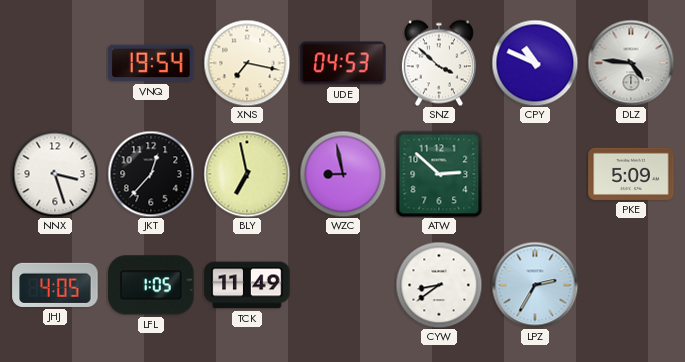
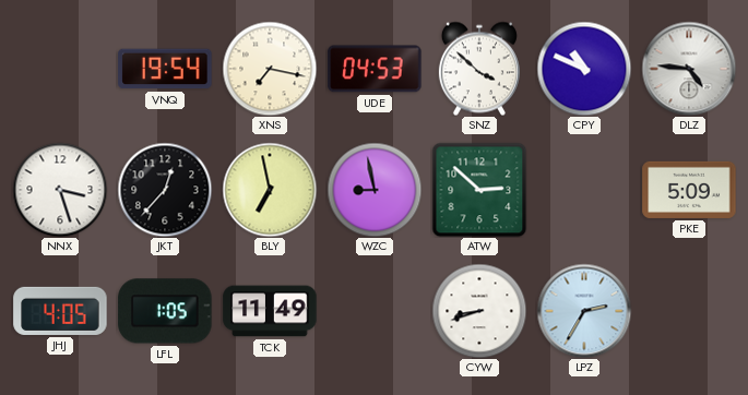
CYW: 8:39 -> 8:42
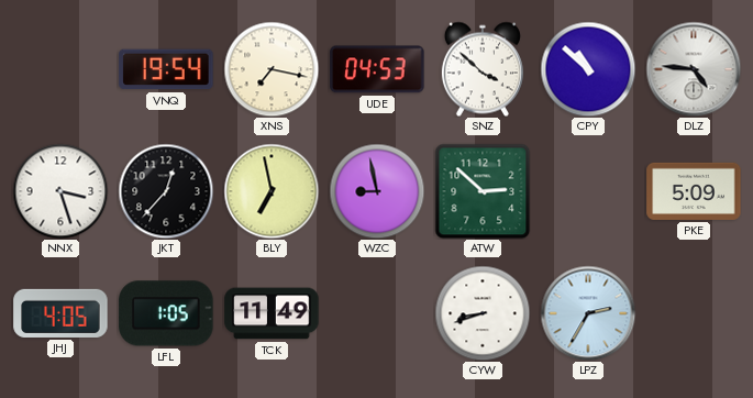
CPY: 10:49 -> 10:52
